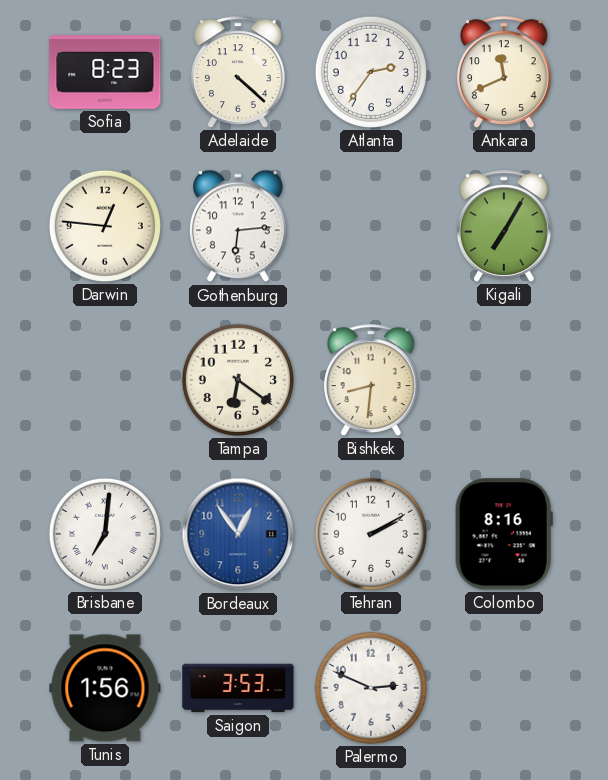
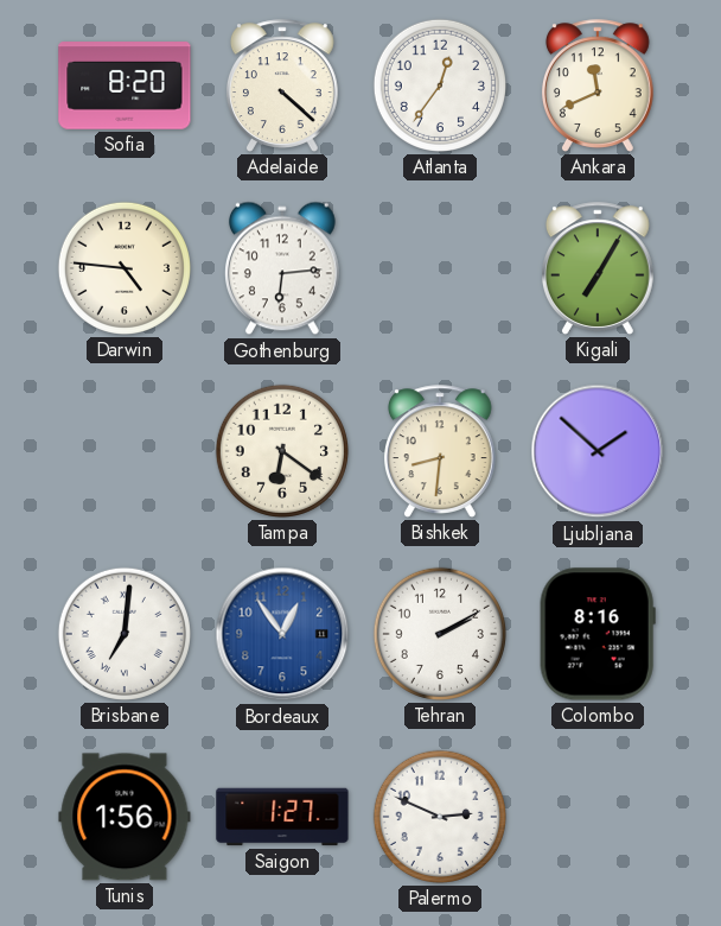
Sofia: 8:23 -> 8:20
Atlanta: 2:36 -> 12:36
Darwin: 12:46 -> 4:46
Ljubljana: none -> 1:52
Saigon: 3:53 -> 1:27
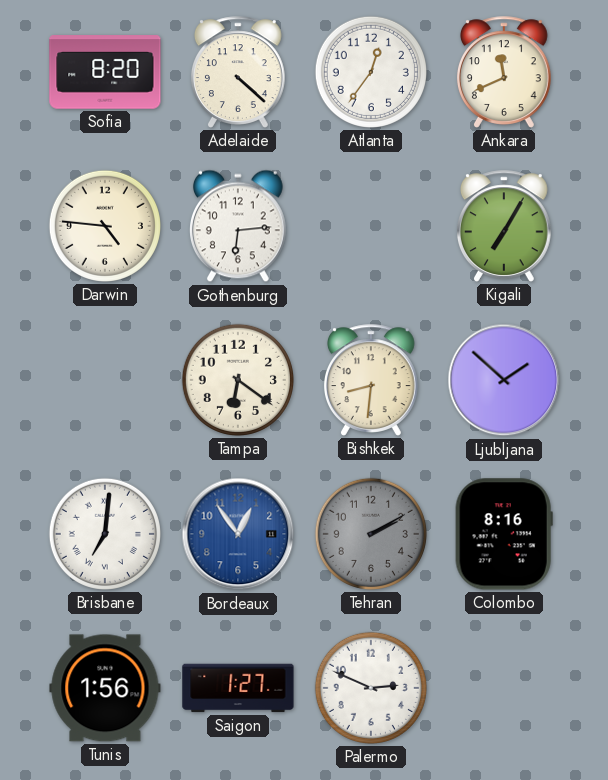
Tehran dial: white -> grey
